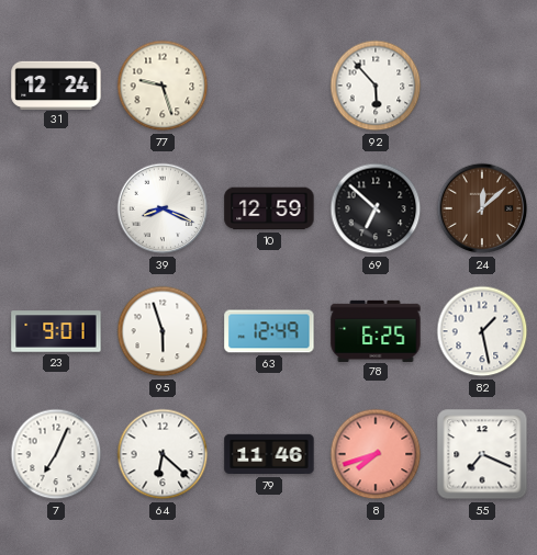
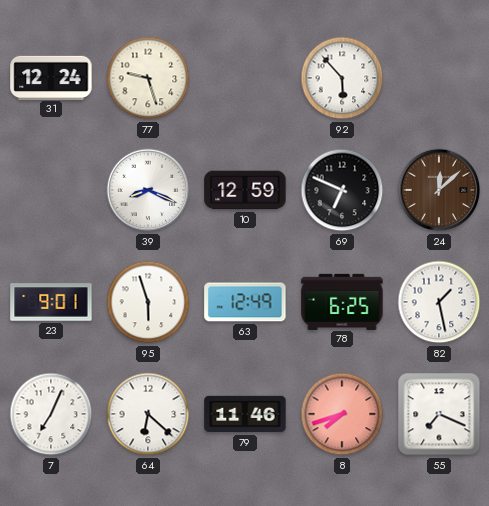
69: 6:52 -> 6:49
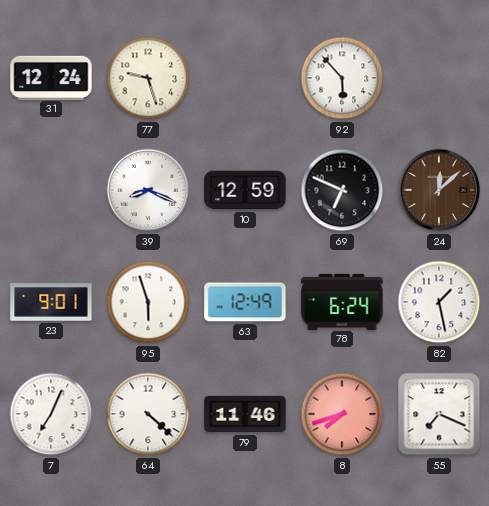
78: 6:25 -> 6:24
64: 6:22 -> 4:22
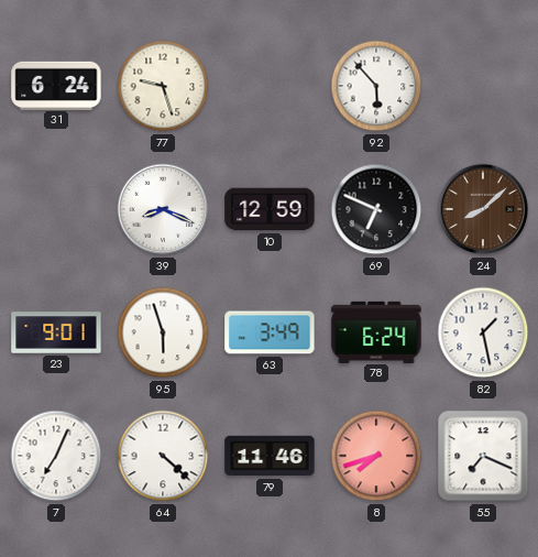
31: 12:24 -> 6:24
24: 12:08 -> 8:08
63: 12:49 -> 3:49
